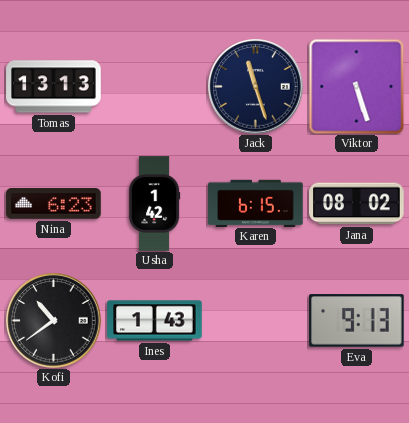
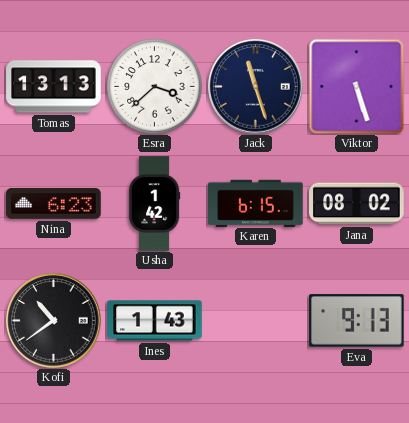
Esra: none -> 3:38
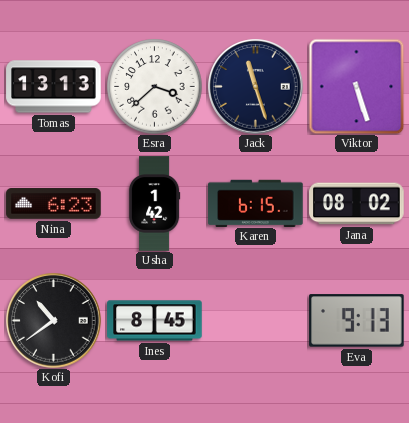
Ines: 1:43 -> 8:45
